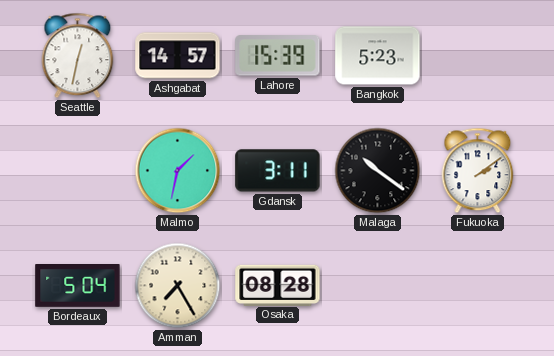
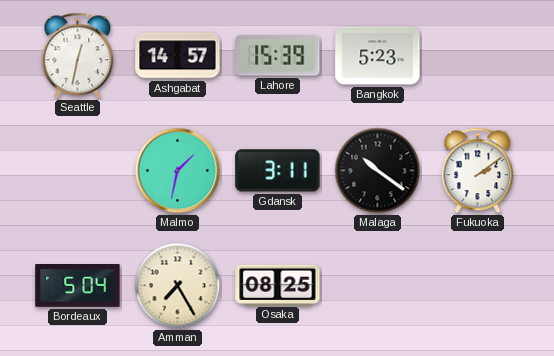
Osaka: 08:28 -> 08:25
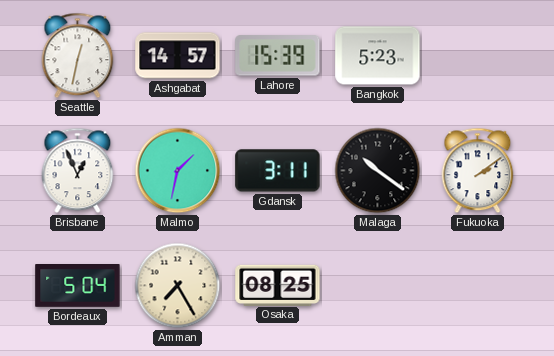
Brisbane: none -> 12:56
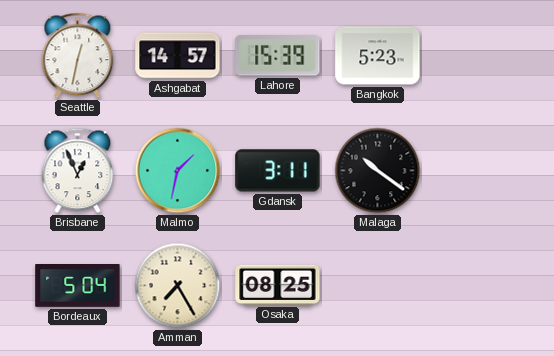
Fukuoka: 2:09 -> none
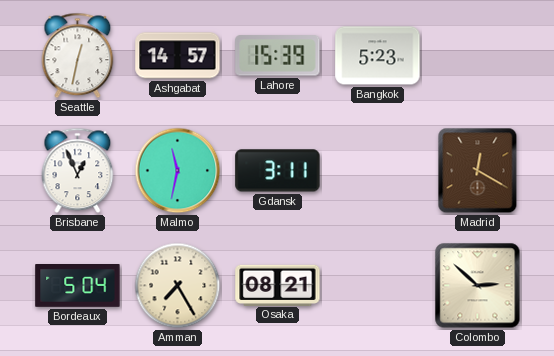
Malmo: 1:32 -> 11:32
Malaga: 10:21 -> none
Madrid: none -> 12:20
Osaka: 08:25 -> 08:21
Colombo: none -> 2:52
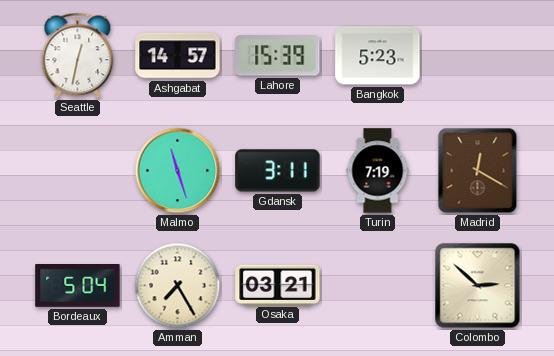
Brisbane: 12:56 -> none
Malmo: 11:32 -> 11:27
Turin: none -> 7:19
Osaka: 08:21 -> 03:21
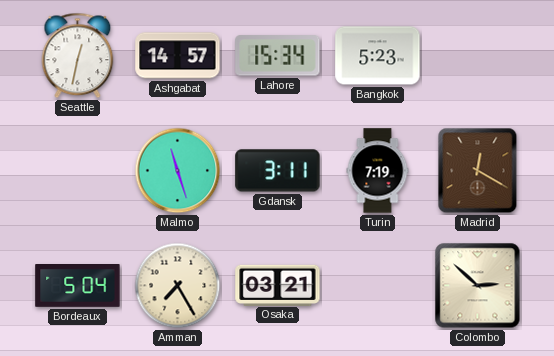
Lahore: 15:39 -> 15:34
